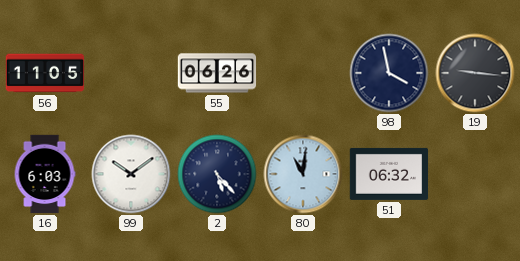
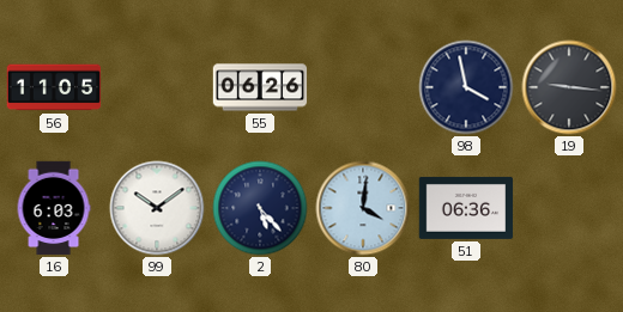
80: 11:01 -> 4:01
51: 06:32 -> 06:36
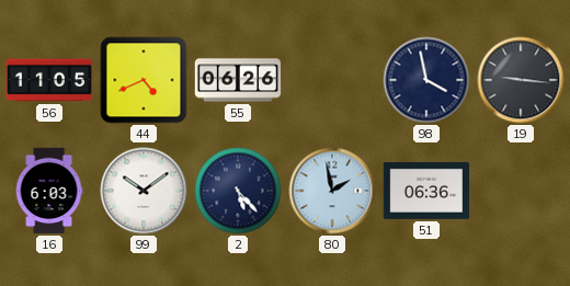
44: none -> 4:41
80: 4:01 -> 1:58
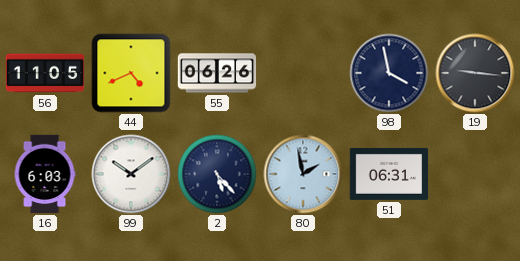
51: 06:36 -> 06:31
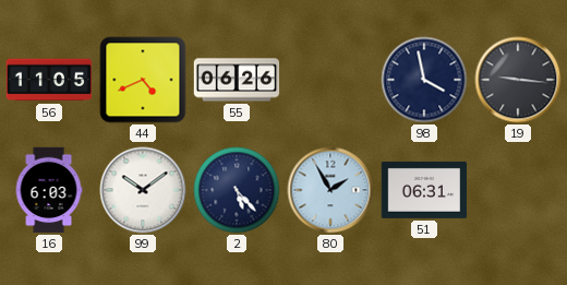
80: 1:58 -> 1:55
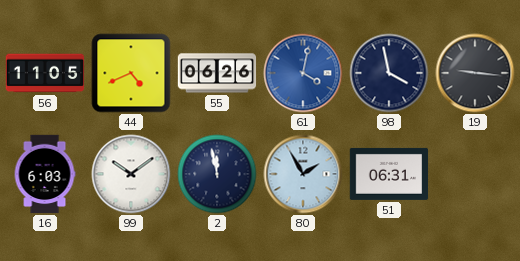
61: none -> 4:02
2: 5:23 -> 11:58
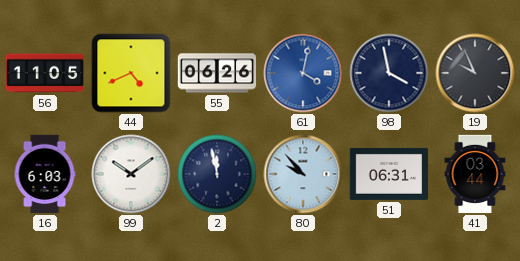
19: 9:16 -> 9:56
80: 1:55 -> 9:53
41: none -> 03:44
